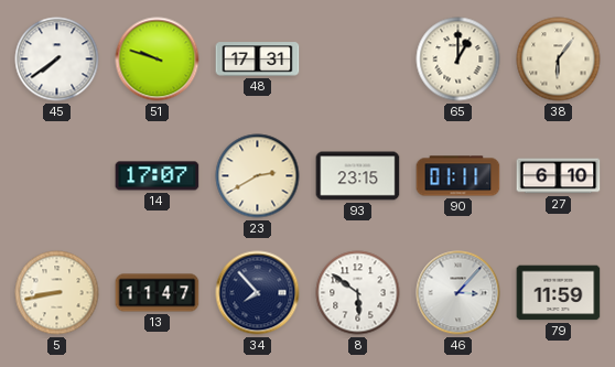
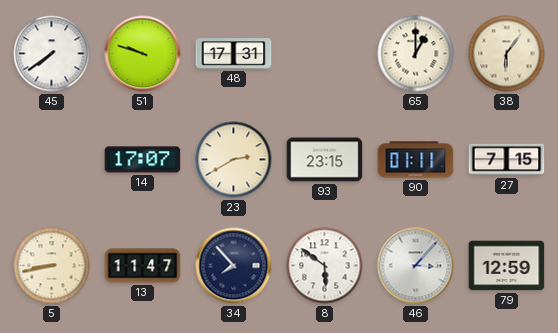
27: 6:10 -> 7:15
79: 11:59 -> 12:59
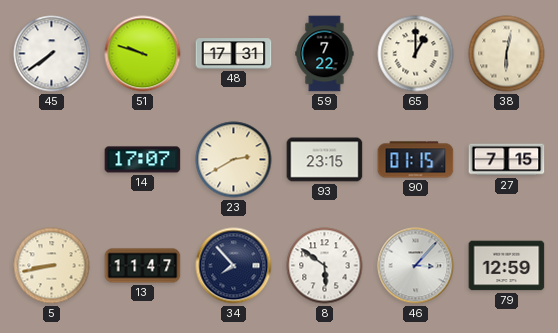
59: none -> 7:22
38: 6:06 -> 6:02
90: 01:11 -> 01:15
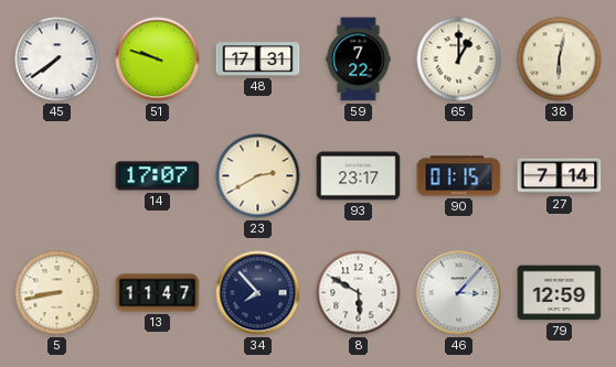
93: 23:15 -> 23:17
27: 7:15 -> 7:14
8: 5:51 -> 5:50
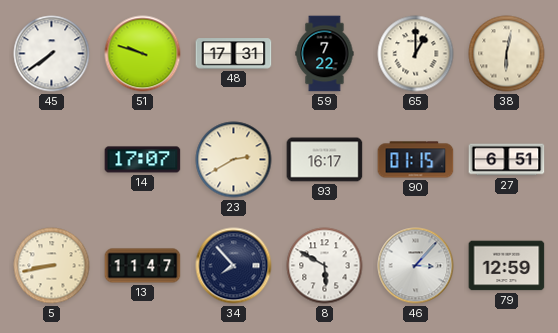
93: 23:17 -> 16:17
27: 7:14 -> 6:51
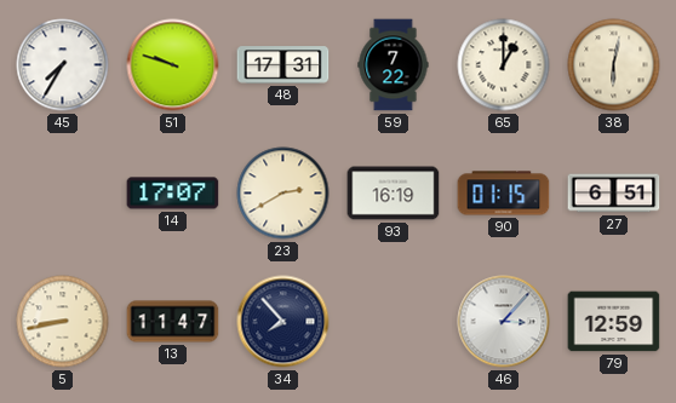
45: 7:39 -> 7:35
93: 16:17 -> 16:19
8: 5:50 -> none
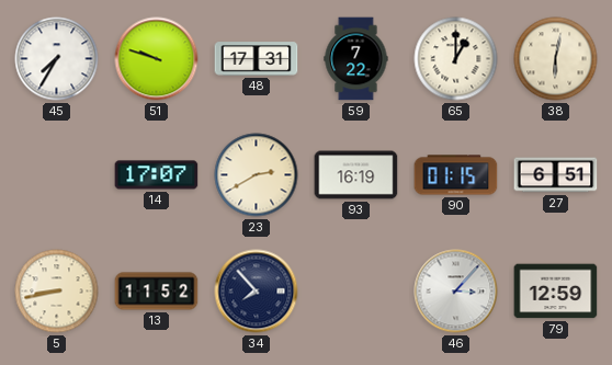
13: 11:47 -> 11:52
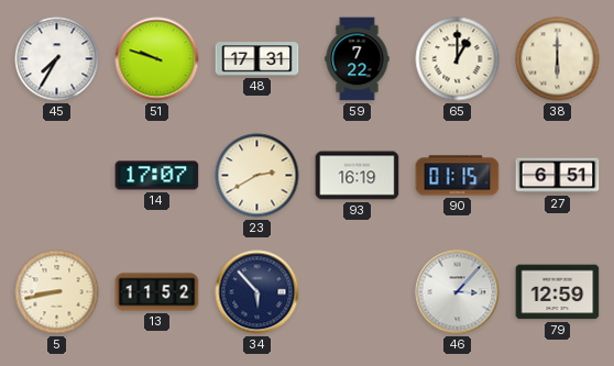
38: 6:02 -> 6:00
34: 7:53 -> 5:53
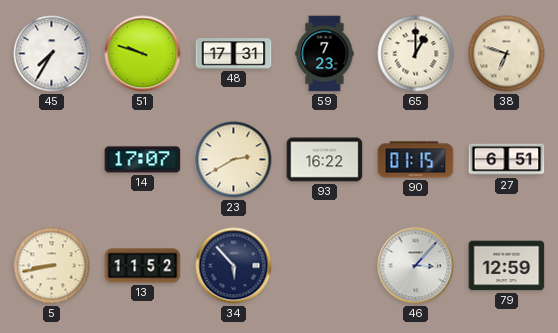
59: 7:22 -> 7:23
38: 6:00 -> 6:48
93: 16:19 -> 16:22
